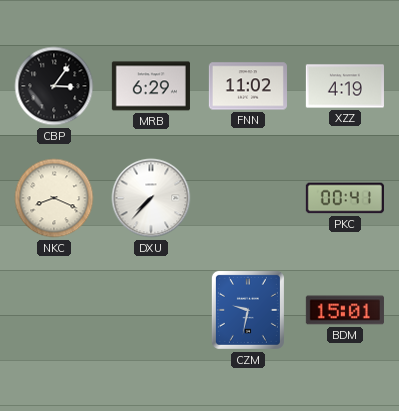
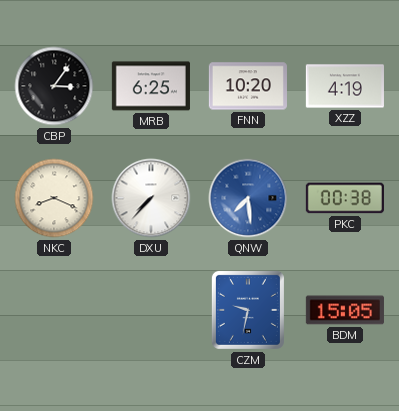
MRB: 6:29 -> 6:25
FNN: 11:02 -> 10:20
QNW: none -> 7:29
PKC: 00:41 -> 00:38
BDM: 15:01 -> 15:05
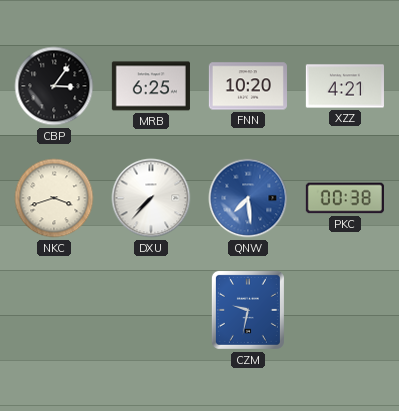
XZZ: 4:19 -> 4:21
NKC: 8:19 -> 3:42
BDM: 15:05 -> none
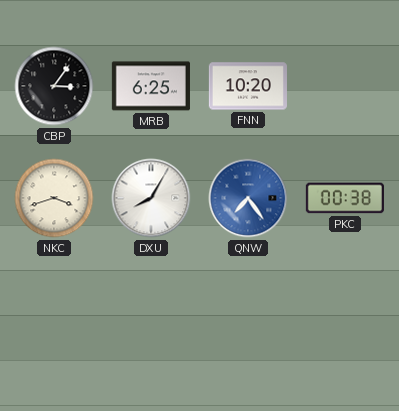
XZZ: 4:21 -> none
DXU: 7:37 -> 8:05
QNW: 7:29 -> 7:24
CZM: 9:32 -> none
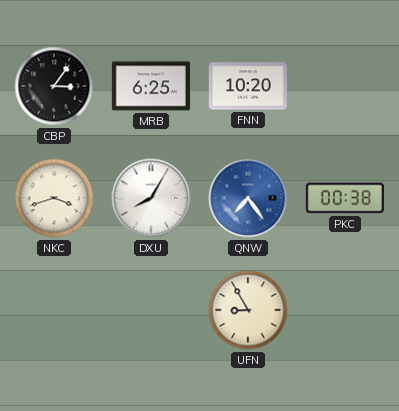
UFN: none -> 8:55
